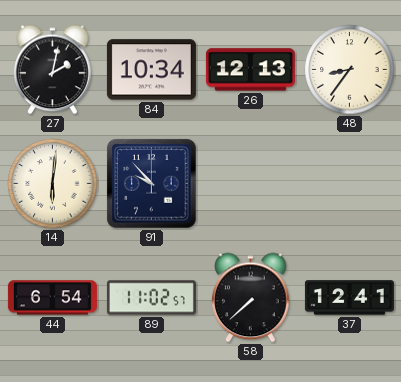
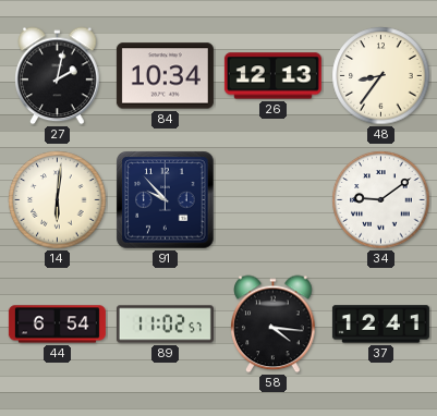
34: none -> 9:09
58: 7:38 -> 4:16
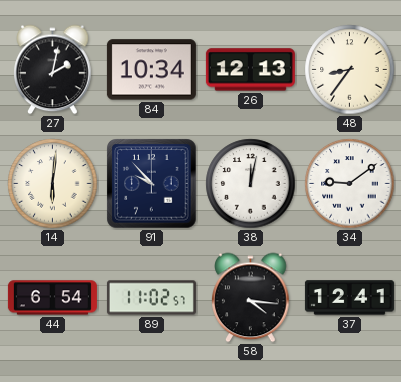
38: none -> 12:02
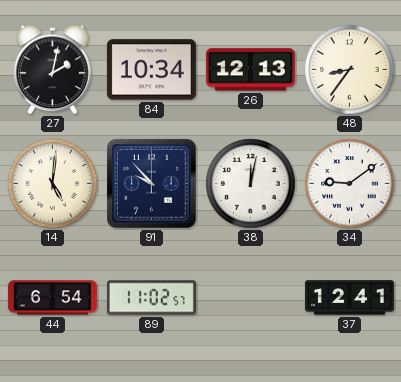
14: 6:01 -> 5:01
58: 4:16 -> none
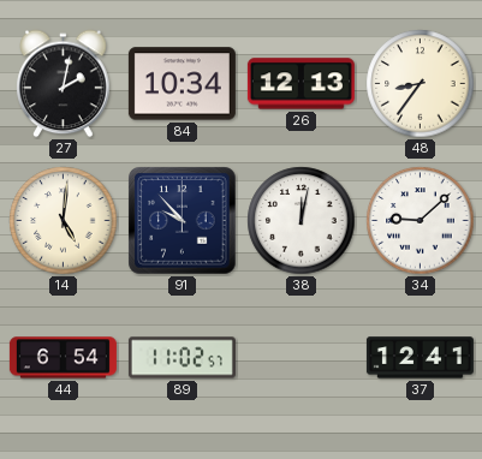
34: 9:09 -> 9:08
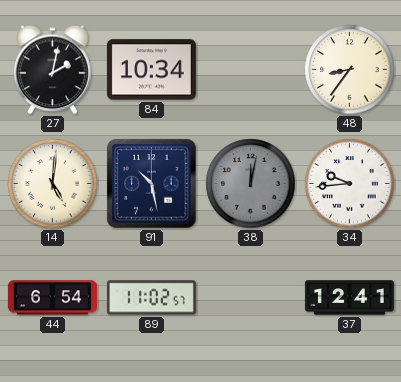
26: 12:13 -> none
91: 9:53 -> 10:28
38 dial: white -> grey
34: 9:08 -> 9:44
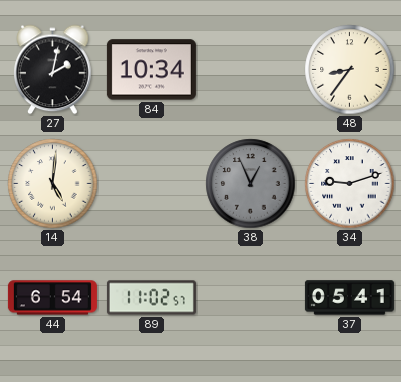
91: 10:28 -> none
38: 12:02 -> 12:56
34: 9:44 -> 9:12
37: 12:41 -> 05:41
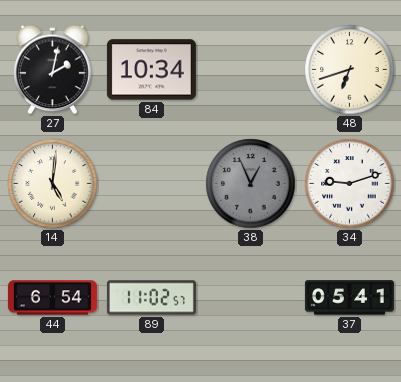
48: 8:36 -> 6:42
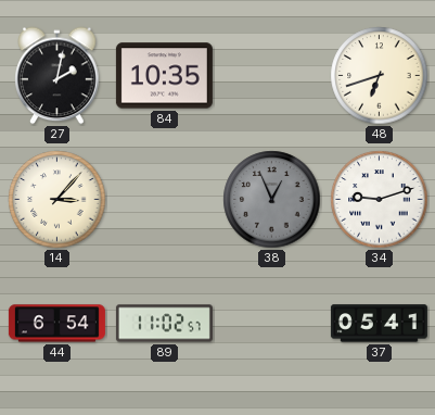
84: 10:34 -> 10:35
14: 5:01 -> 3:07
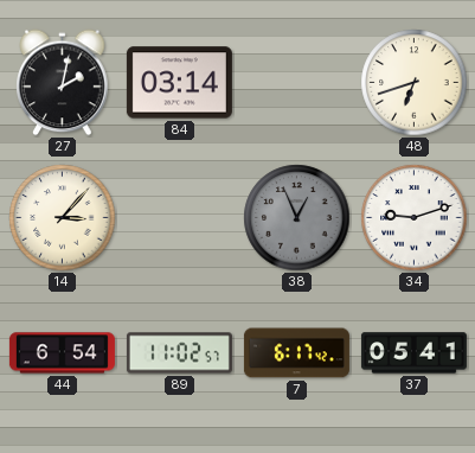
84: 10:35 -> 03:14
7: none -> 6:17
